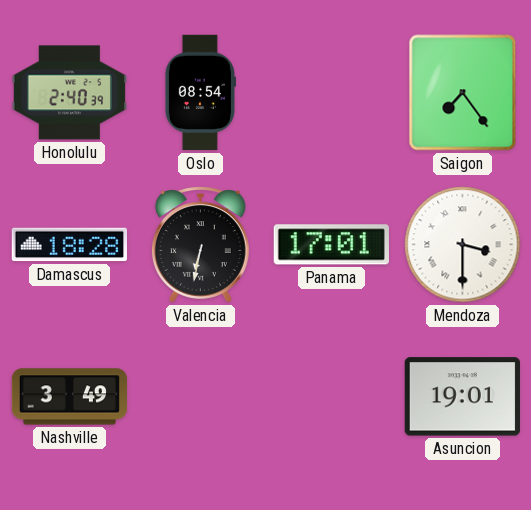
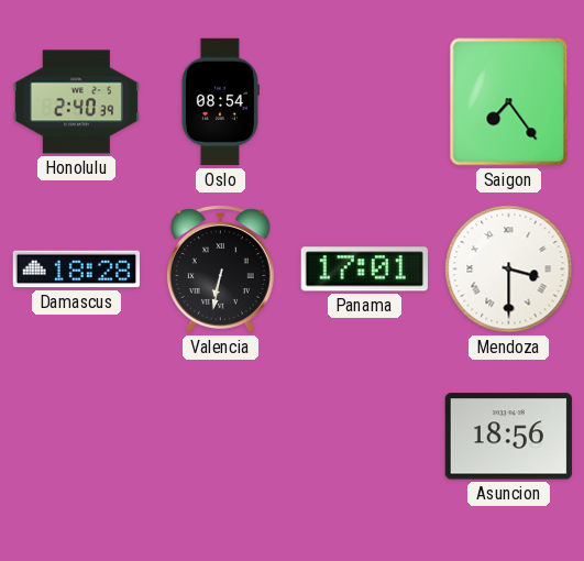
Nashville: 3:49 -> none
Asuncion: 19:01 -> 18:56
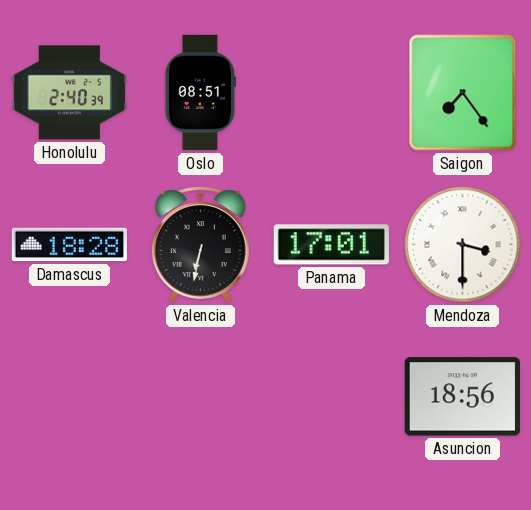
Oslo: 08:54 -> 08:51
